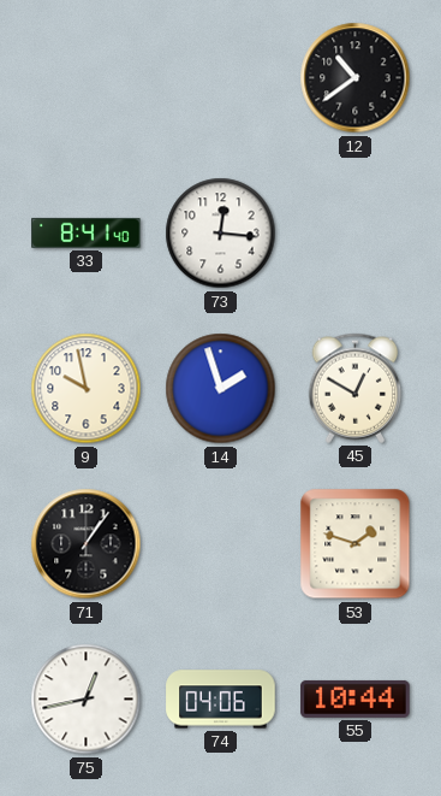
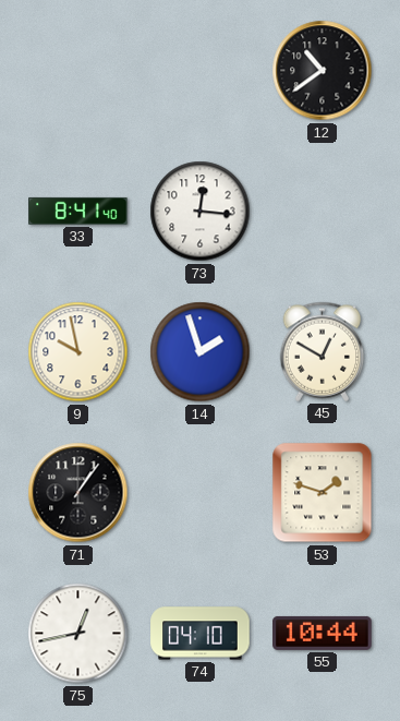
74: 04:06 -> 04:10
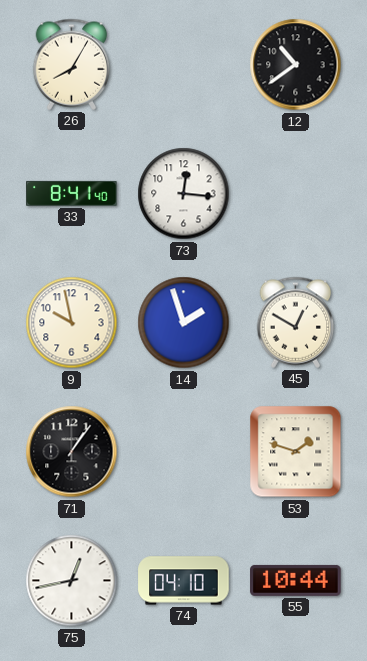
26: none -> 8:05
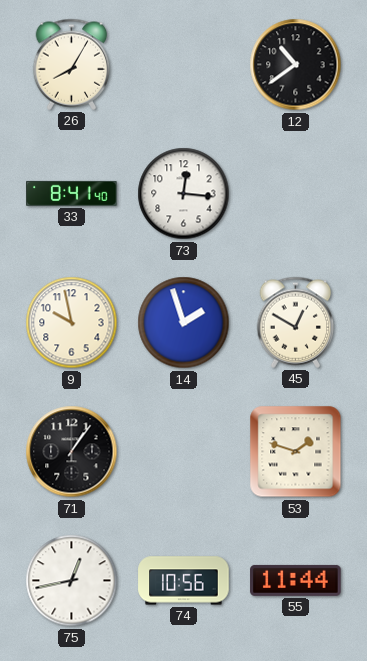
74: 04:10 -> 10:56
55: 10:44 -> 11:44
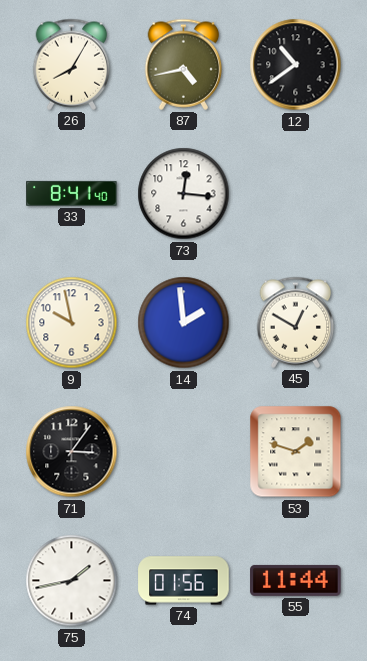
87: none -> 4:43
14: 1:57 -> 1:59
71: 1:06 -> 3:06
75: 12:43 -> 1:43
74: 10:56 -> 01:56
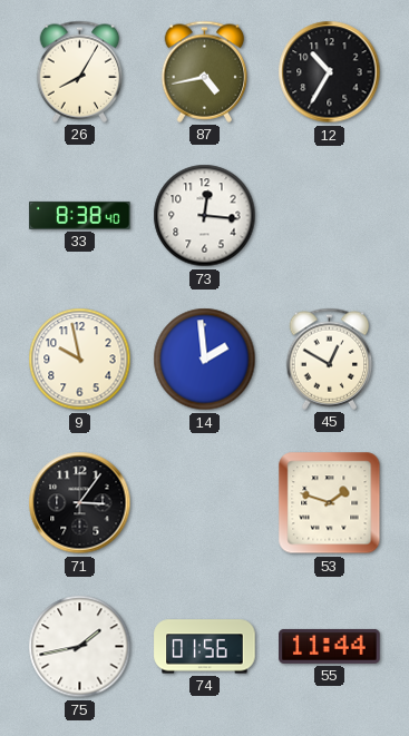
12: 10:39 -> 10:35
33: 8:41 -> 8:38
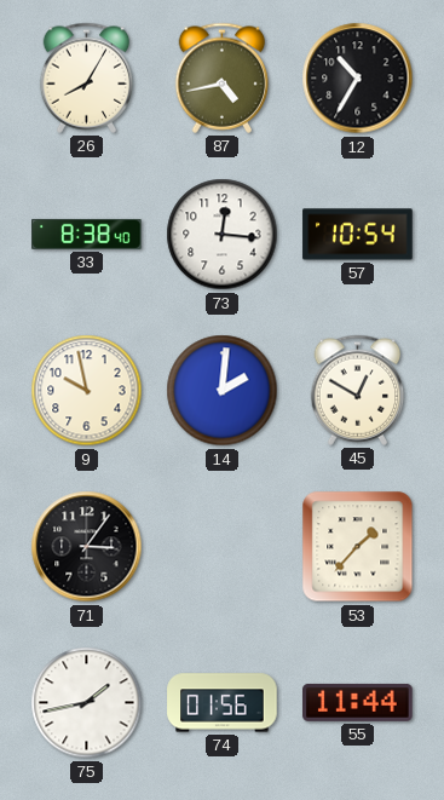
57: none -> 10:54
14: 1:59 -> 2:01
53: 1:48 -> 1:37
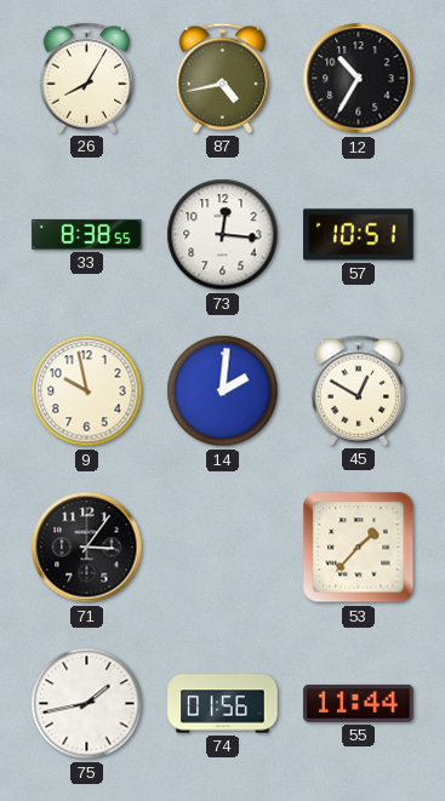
33: 8:38:40 -> 8:38:55
57: 10:54 -> 10:51
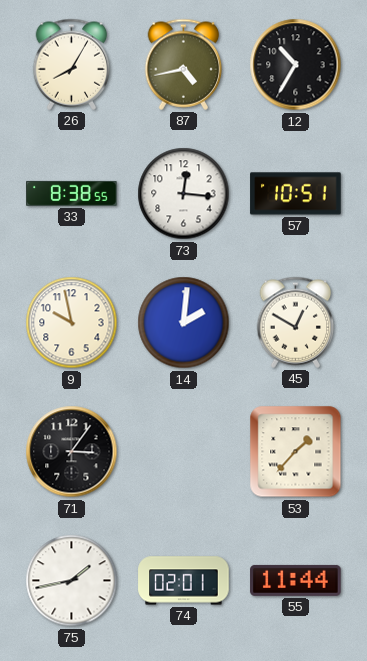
74: 01:56 -> 02:01
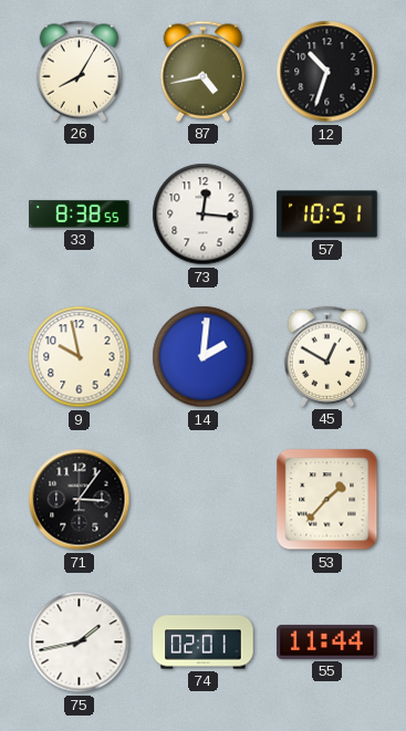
12: 10:35 -> 10:33
